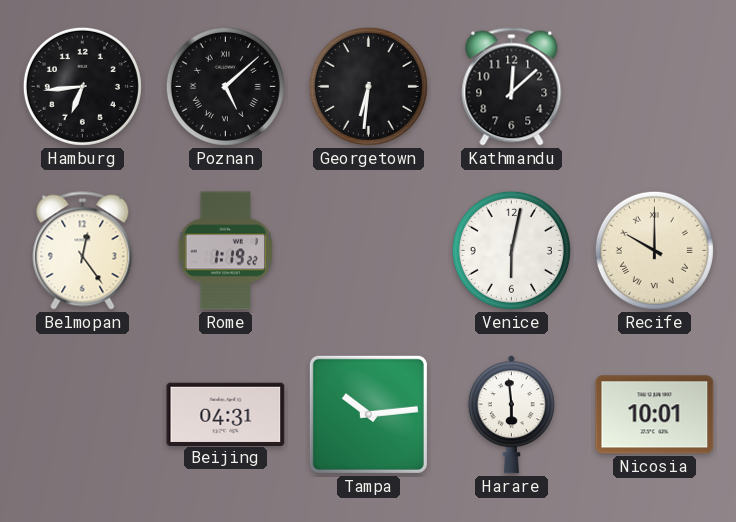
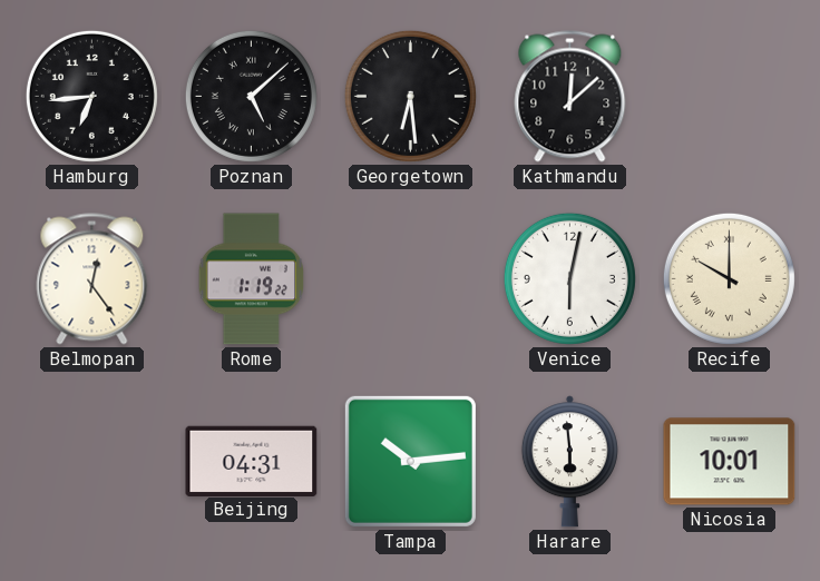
Georgetown: 6:31 -> 6:29
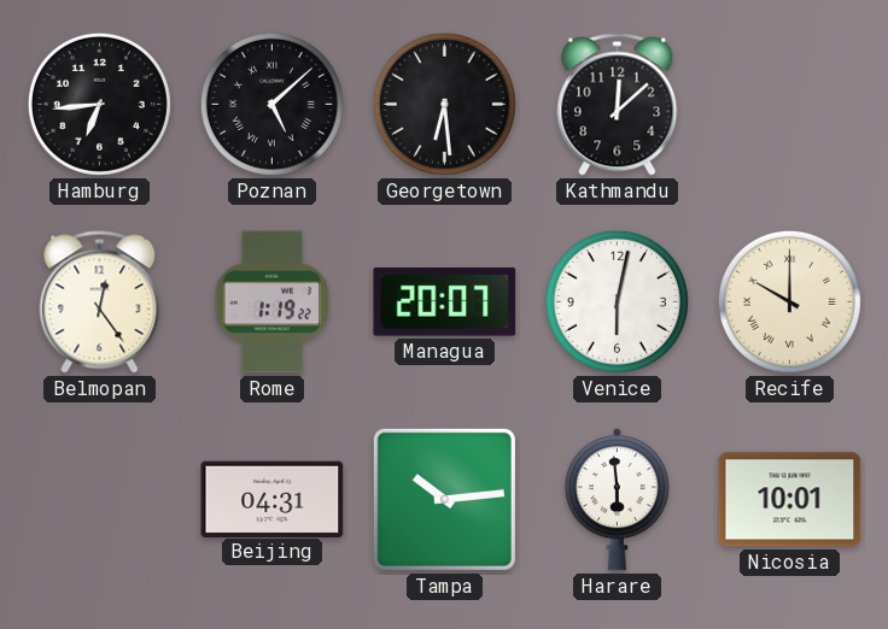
Managua: none -> 20:07
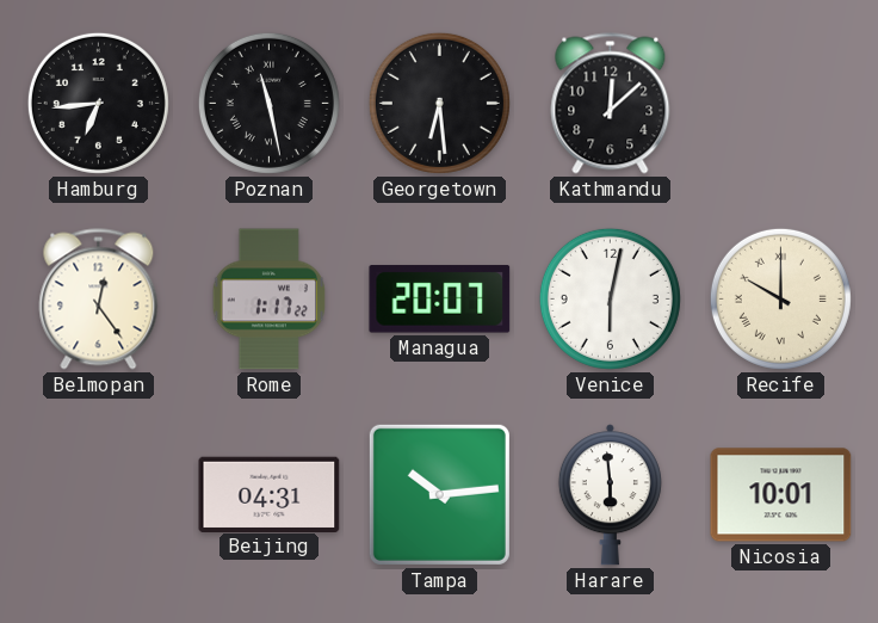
Poznan: 5:08 -> 11:28
Rome: 1:19 -> 1:17
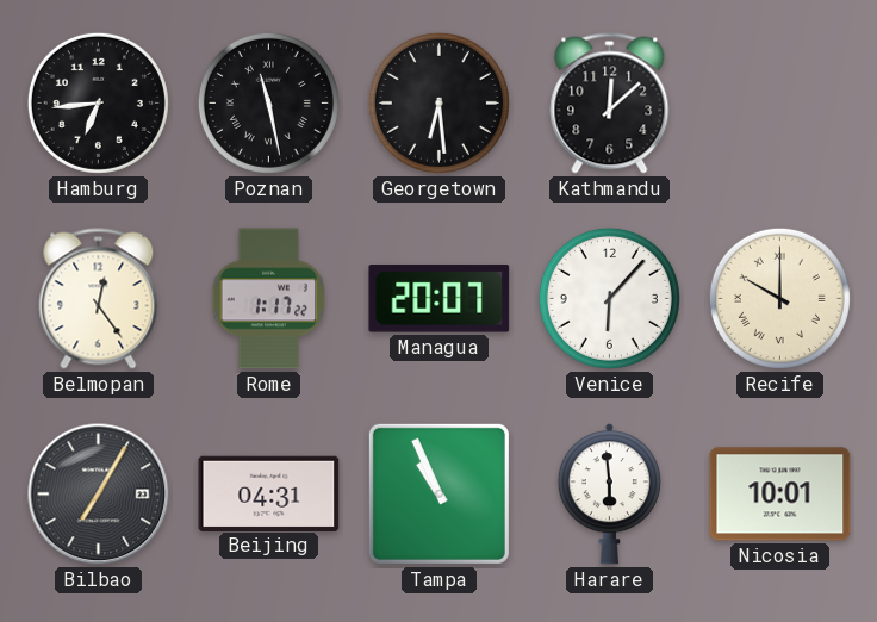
Venice: 6:02 -> 6:07
Bilbao: none -> 7:05
Tampa: 10:14 -> 10:56
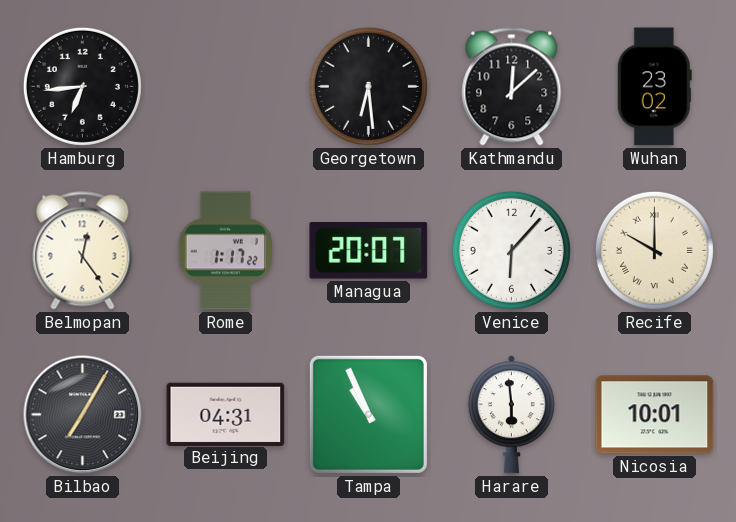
Poznan: 11:28 -> none
Wuhan: none -> 23:02
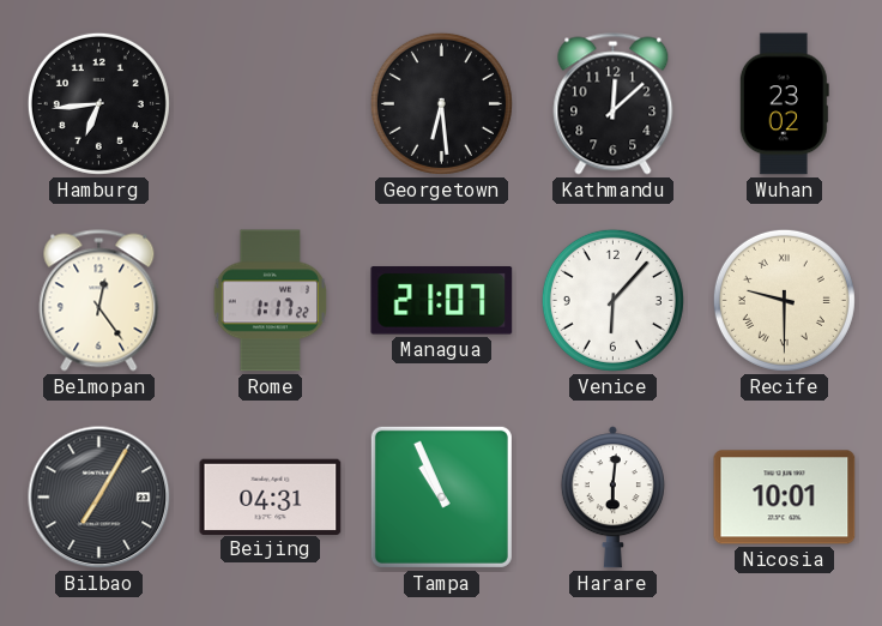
Managua: 20:07 -> 21:07
Recife: 10:00 -> 9:30
Harare: 5:59 -> 6:01
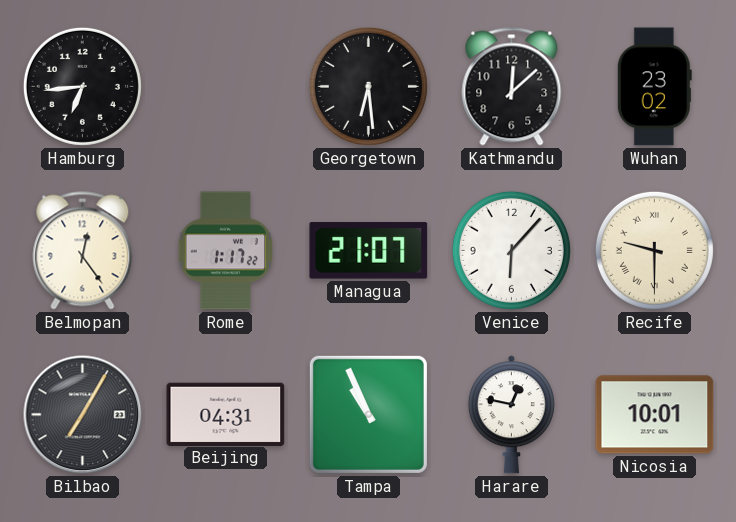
Harare: 6:01 -> 12:47
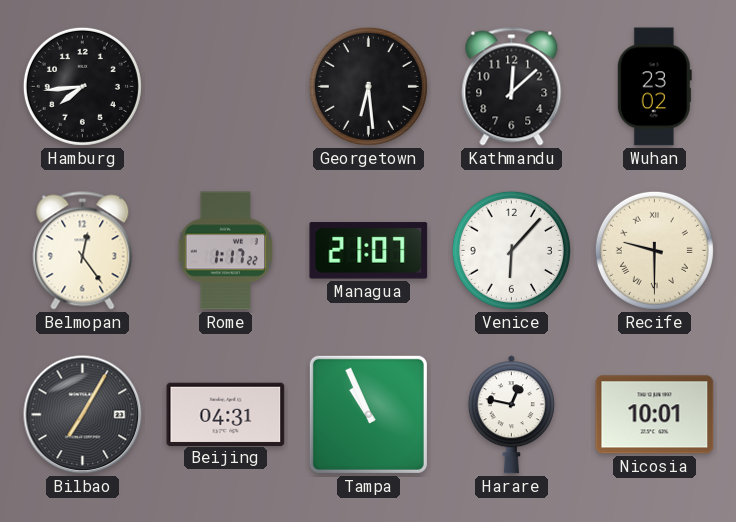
Hamburg: 6:44 -> 7:44
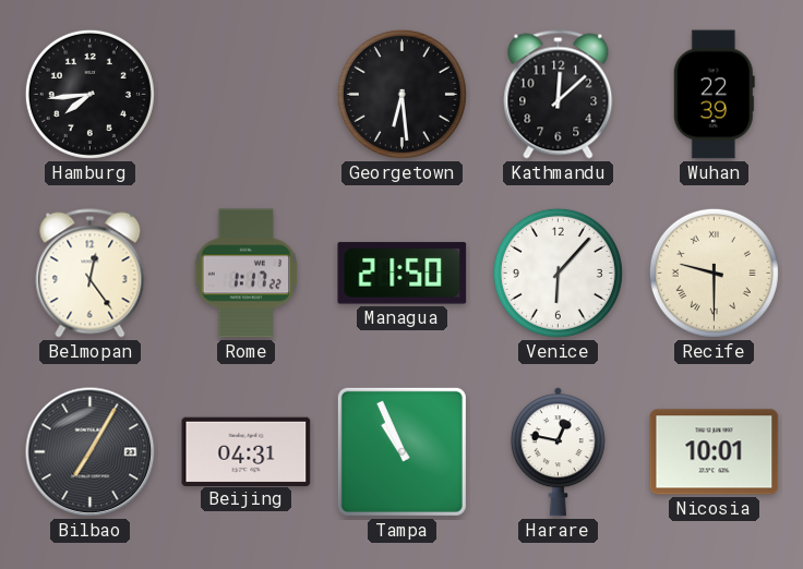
Wuhan: 23:02 -> 22:39
Managua: 21:07 -> 21:50
